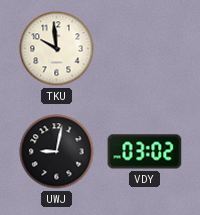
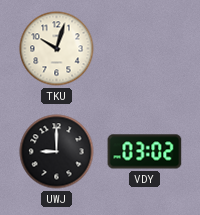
TKU: 9:59 -> 10:03
UWJ: 9:02 -> 9:00
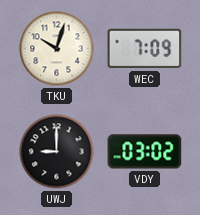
WEC: none -> 7:09
